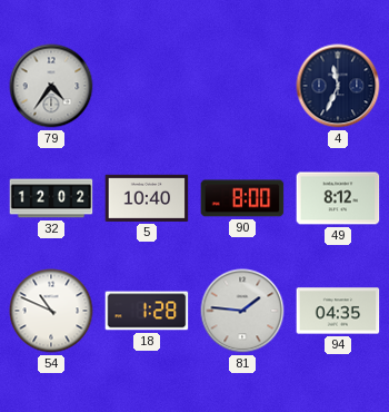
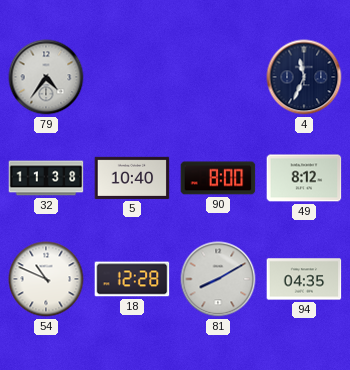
32: 12:02 -> 11:38
18: 1:28 -> 12:28
81: 1:46 -> 8:10
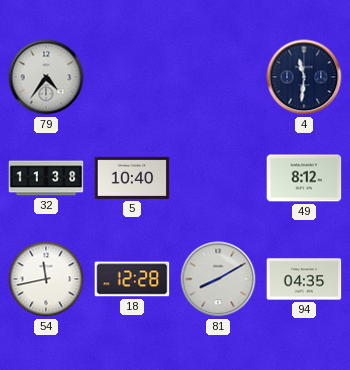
4: 11:34 -> 11:31
90: 8:00 -> none
54: 10:49 -> 11:43
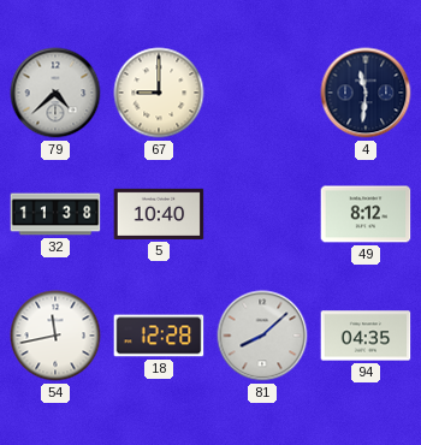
79: 4:36 -> 4:38
67: none -> 9:00
81: 8:10 -> 8:08
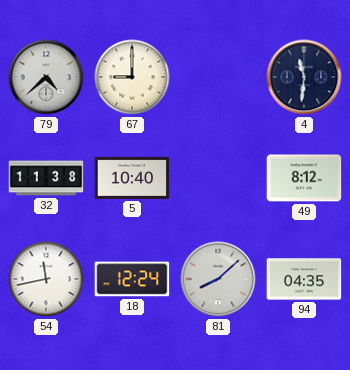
18: 12:28 -> 12:24
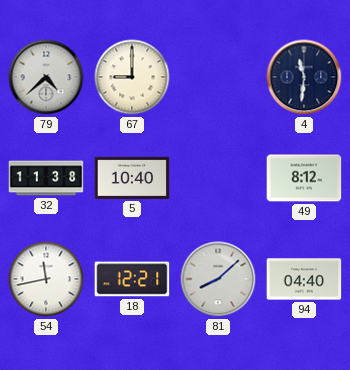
18: 12:24 -> 12:21
94: 04:35 -> 04:40
